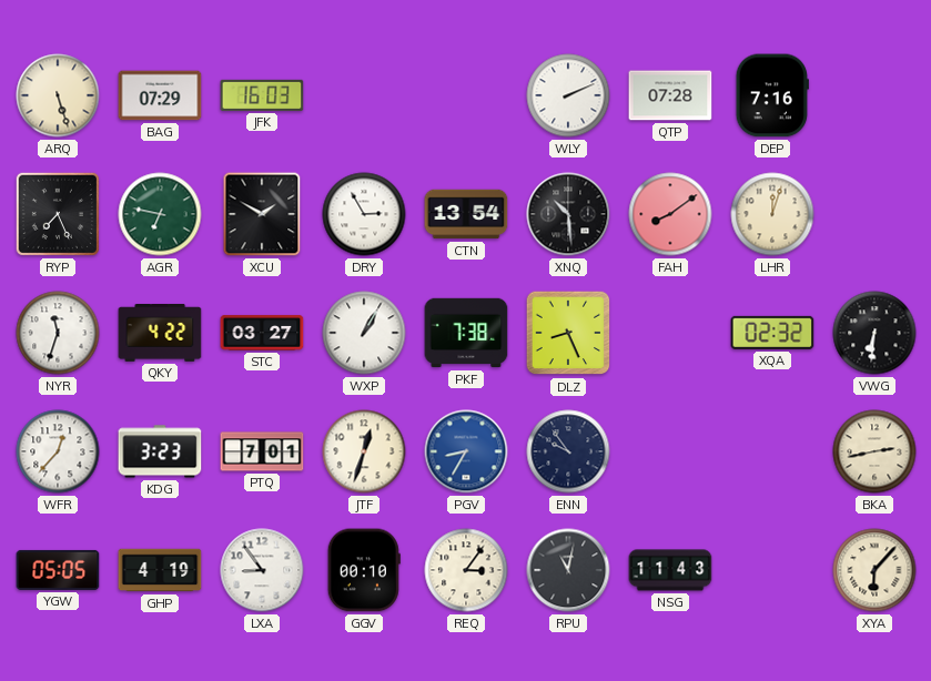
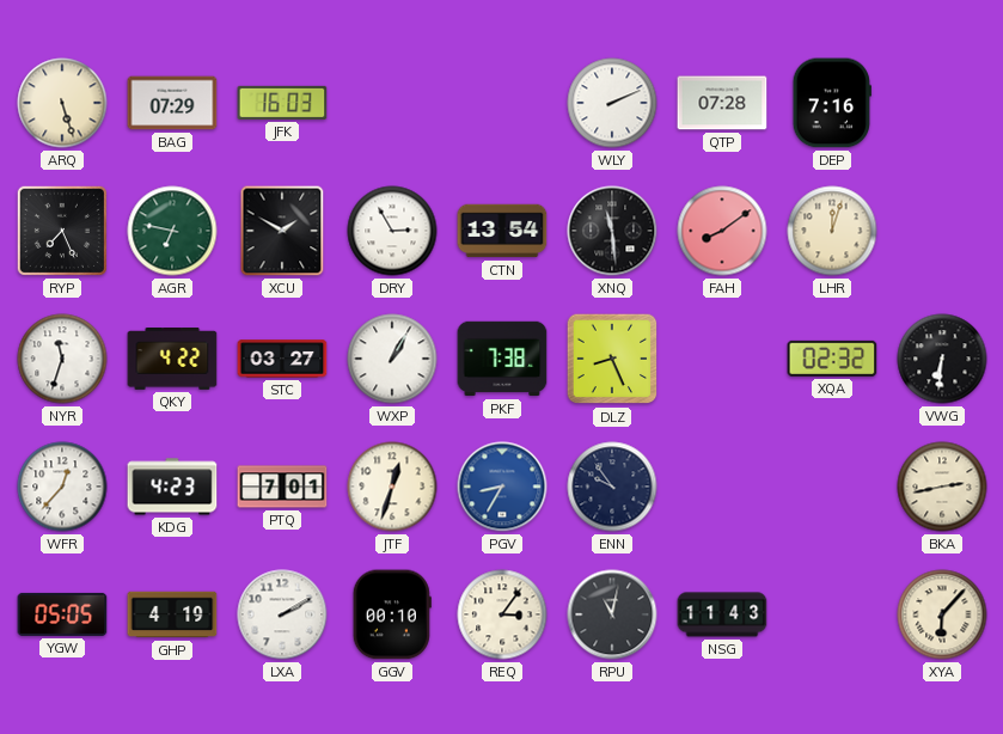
XNQ: 10:29 -> 11:29
KDG: 3:23 -> 4:23
LXA: 8:54 -> 2:10
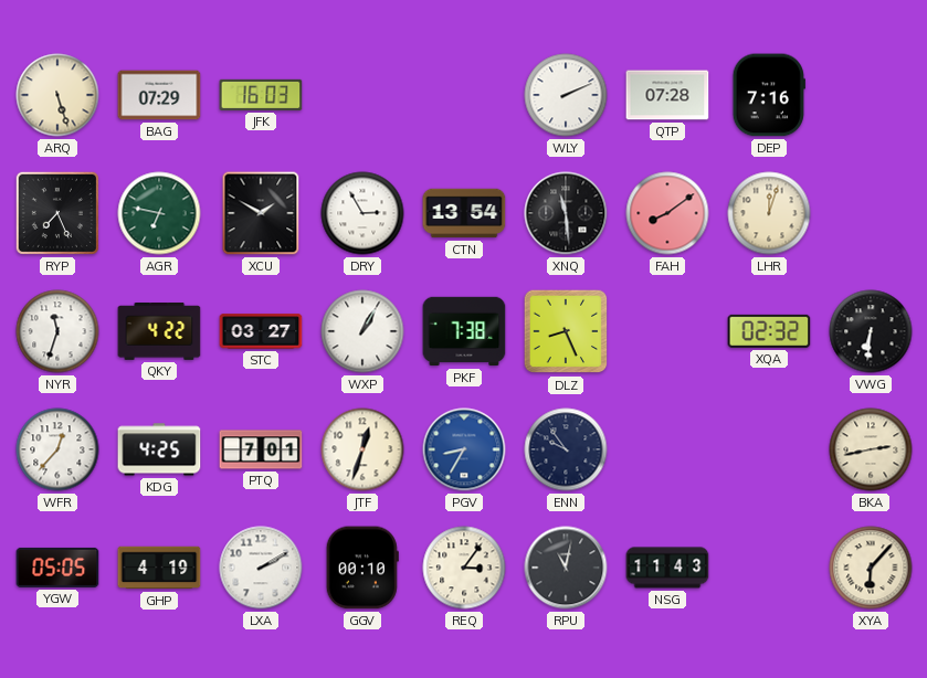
KDG: 4:23 -> 4:25
